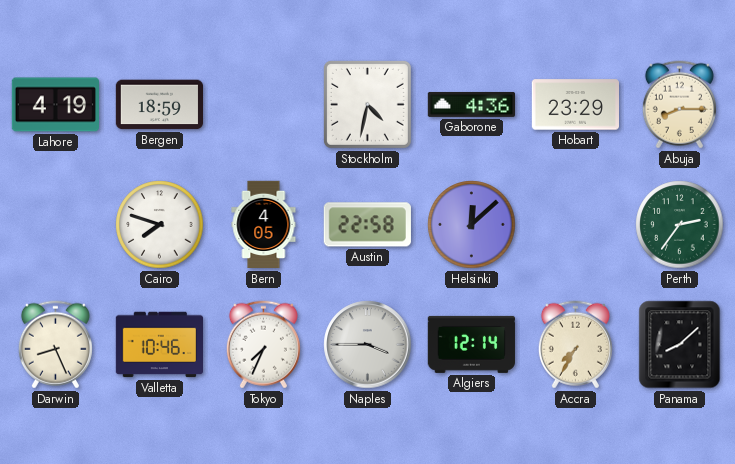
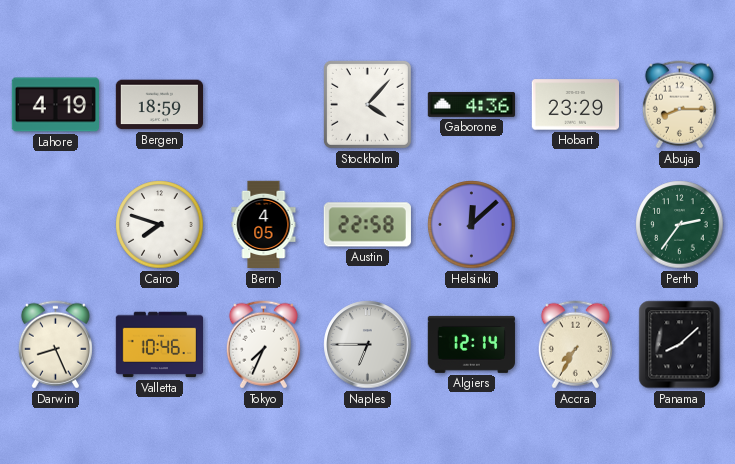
Stockholm: 4:32 -> 4:07
Naples: 3:45 -> 6:45
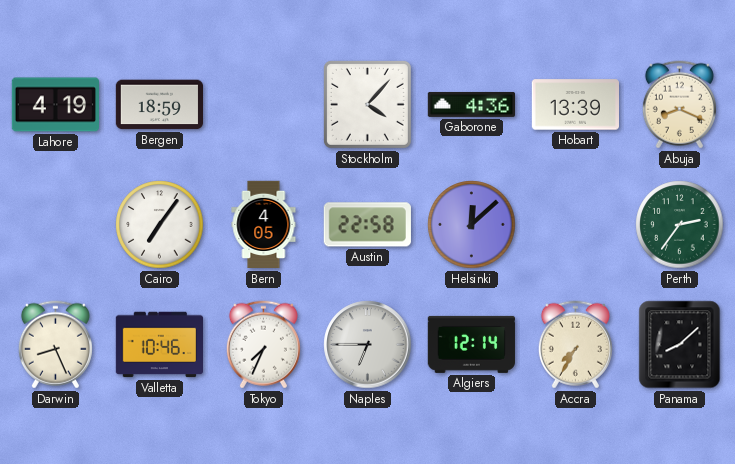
Hobart: 23:29 -> 13:39
Abuja: 8:15 -> 8:19
Cairo: 7:48 -> 7:06
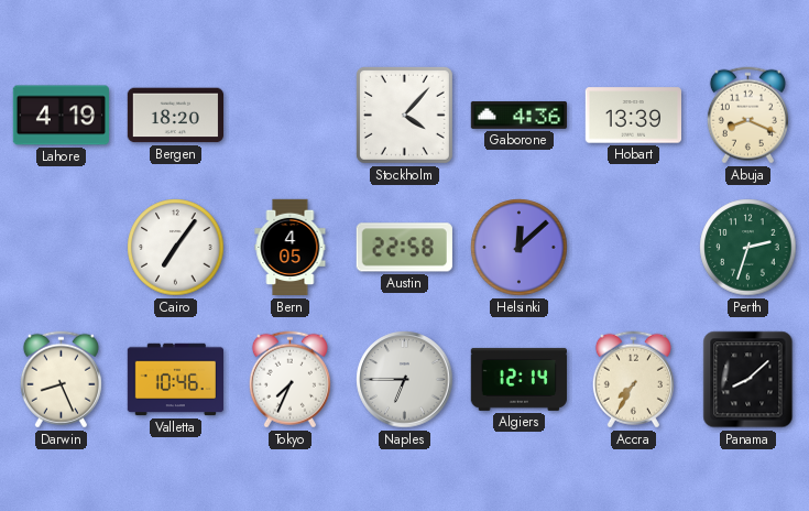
Bergen: 18:59 -> 18:20
Perth: 2:36 -> 2:33
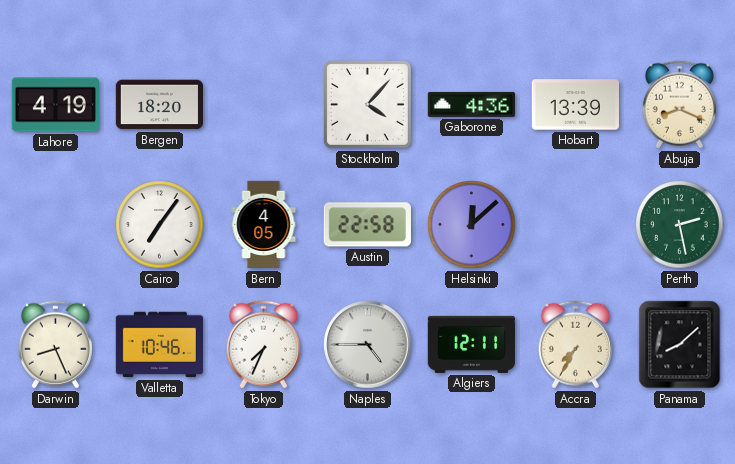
Perth: 2:33 -> 2:28
Naples: 6:45 -> 4:45
Algiers: 12:14 -> 12:11
